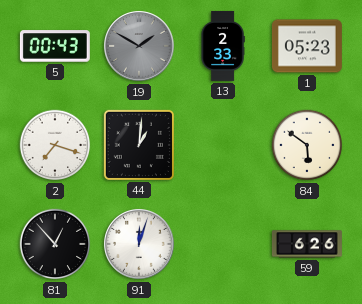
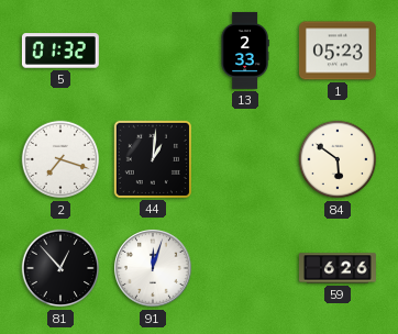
5: 00:43 -> 01:32
19: 1:50 -> none
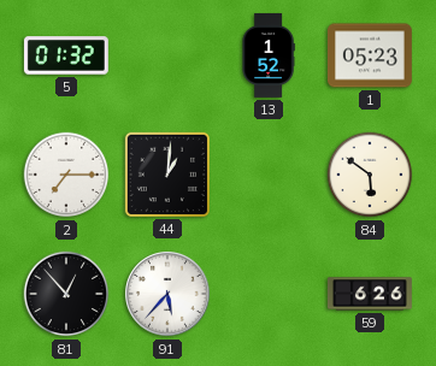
13: 2:33 -> 1:52
2: 7:18 -> 7:15
91: 12:03 -> 5:37
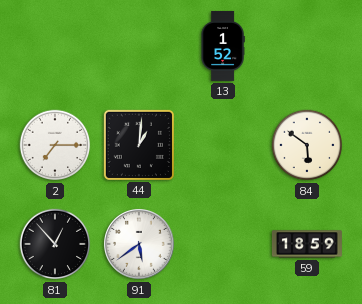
5: 01:32 -> none
1: 05:23 -> none
91: 5:37 -> 5:39
59: 6:26 -> 18:59
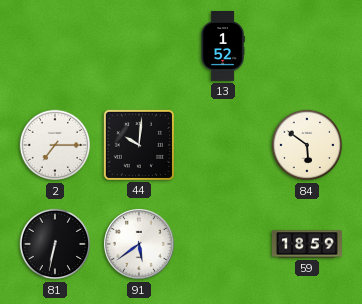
44: 1:01 -> 10:01
81: 12:53 -> 6:32
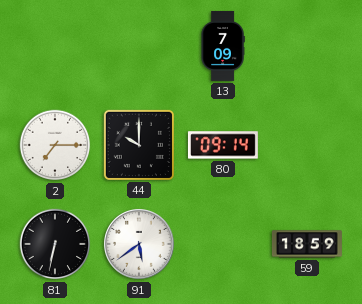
13: 1:52 -> 7:09
44: 10:01 -> 10:00
80: none -> 09:14
84: 5:51 -> none
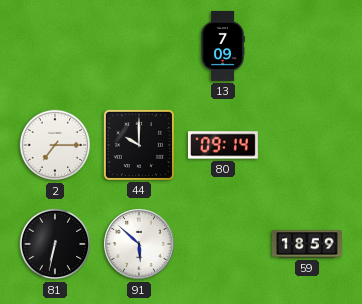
91: 5:39 -> 5:52
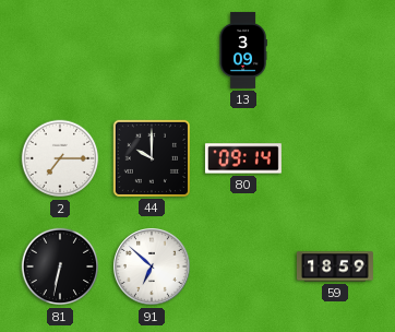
13: 7:09 -> 3:09
91: 5:52 -> 6:52
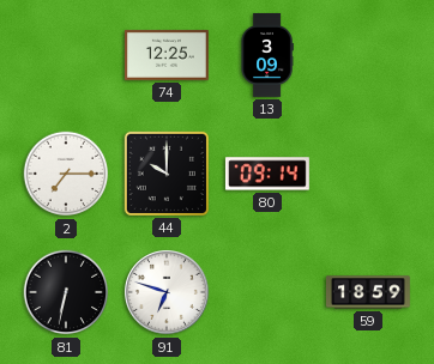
74: none -> 12:25
91: 6:52 -> 6:48
